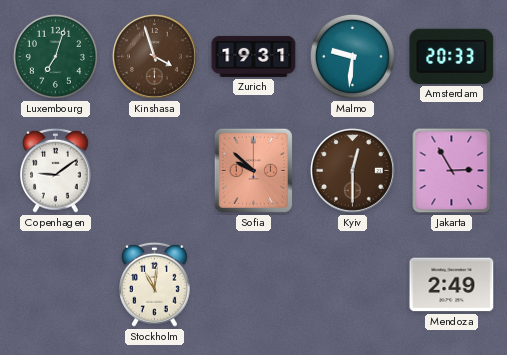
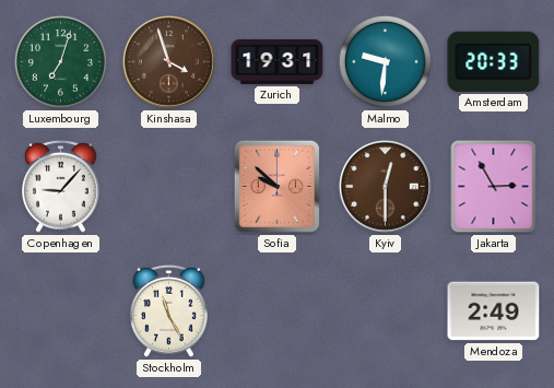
Copenhagen: 9:09 -> 9:07
Stockholm: 11:01 -> 11:25
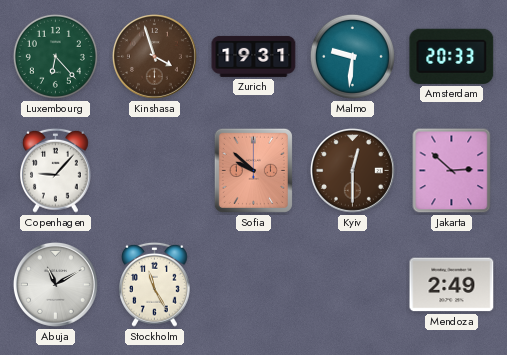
Luxembourg: 7:03 -> 6:23
Jakarta: 2:55 -> 2:52
Abuja: none -> 11:10
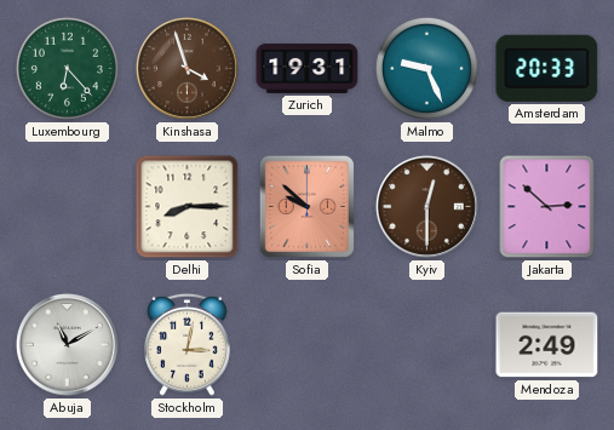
Malmo: 9:31 -> 9:26
Copenhagen: 9:07 -> none
Delhi: none -> 8:15
Stockholm: 11:25 -> 3:02
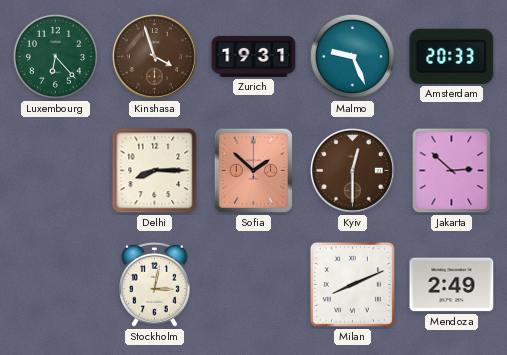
Sofia: 9:52 -> 1:52
Abuja: 11:10 -> none
Milan: none -> 8:11
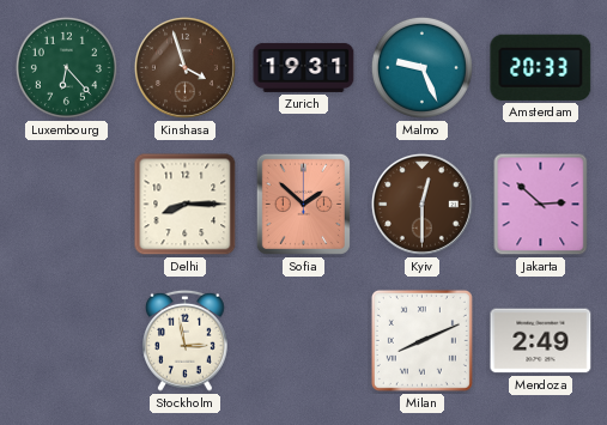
Stockholm: 3:02 -> 2:58
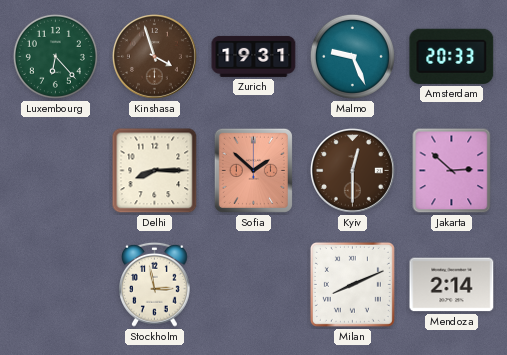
Mendoza: 2:49 -> 2:14
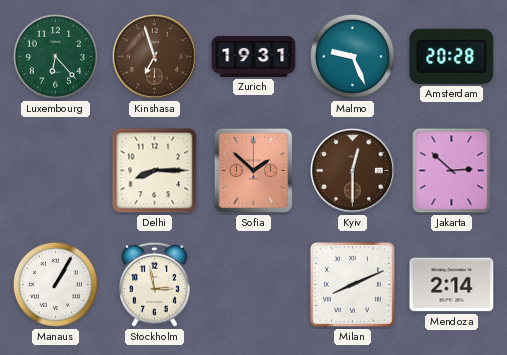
Kinshasa: 3:57 -> 6:57
Amsterdam: 20:33 -> 20:28
Manaus: none -> 1:05
